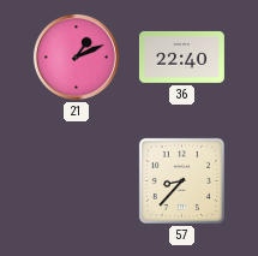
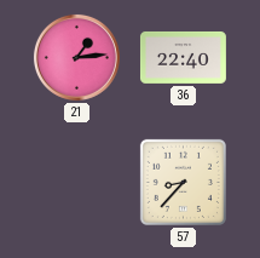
21: 1:11 -> 1:14
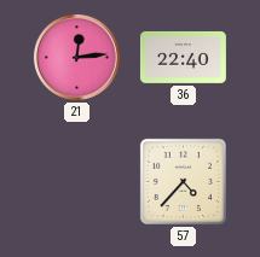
21: 1:14 -> 12:14
57: 8:37 -> 4:37
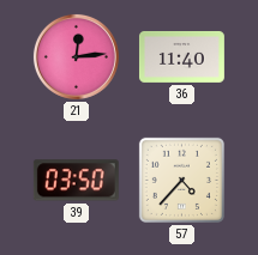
36: 22:40 -> 11:40
39: none -> 03:50
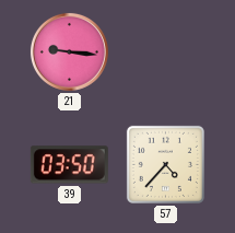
21: 12:14 -> 9:16
36: 11:40 -> none
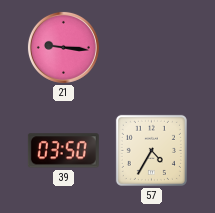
57: 4:37 -> 4:35
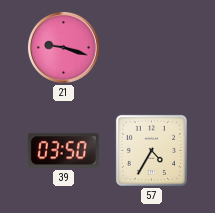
21: 9:16 -> 9:18
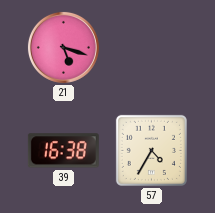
21: 9:18 -> 5:18
39: 03:50 -> 16:38
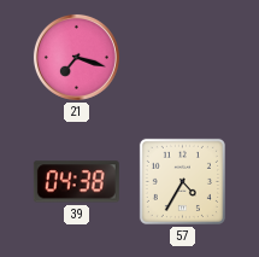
21: 5:18 -> 7:18
39: 16:38 -> 04:38
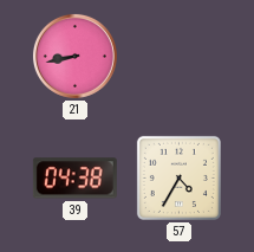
21: 7:18 -> 8:43
